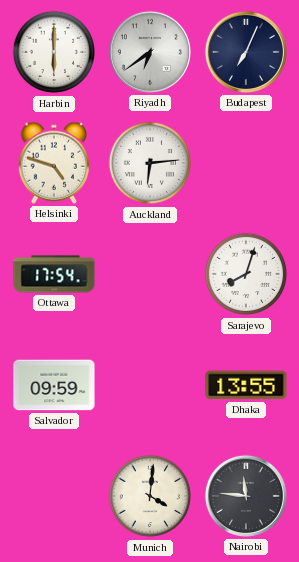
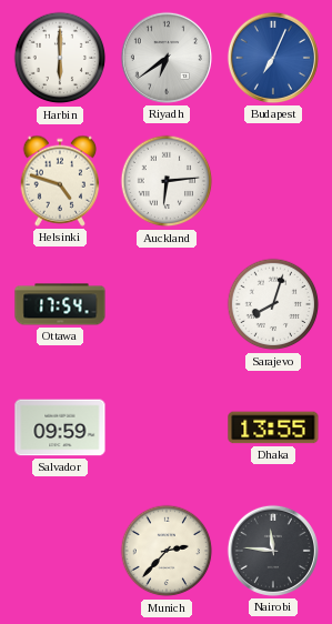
Budapest dial: navy -> blue
Munich: 4:01 -> 2:37
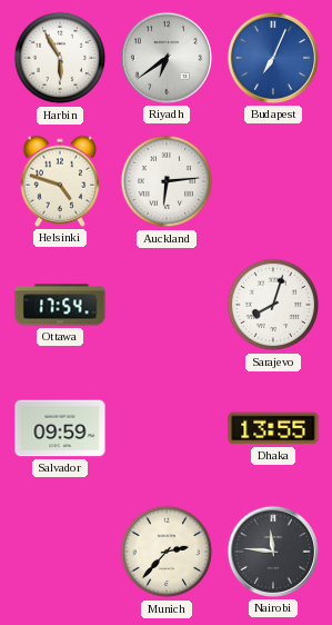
Harbin: 6:00 -> 5:55
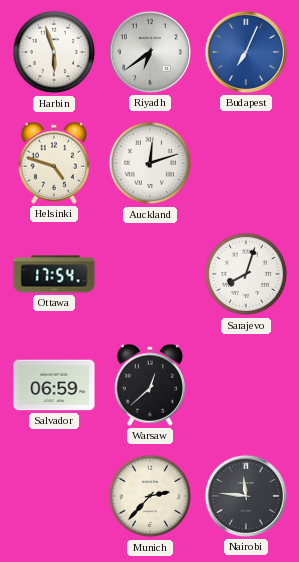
Harbin: 5:55 -> 5:57
Auckland: 6:14 -> 12:12
Salvador: 09:59 -> 06:59
Warsaw: none -> 12:38
Dhaka: 13:55 -> none
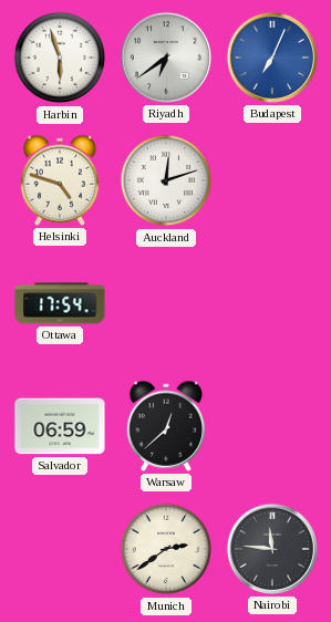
Sarajevo: 8:03 -> none
Munich: 2:37 -> 2:39
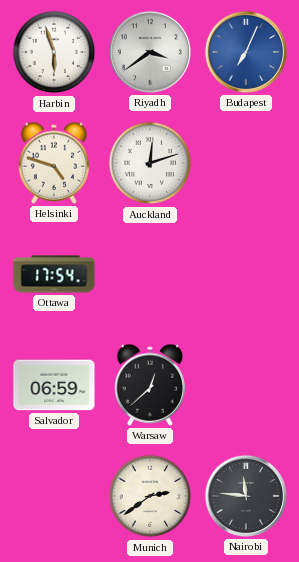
Riyadh: 6:39 -> 3:39
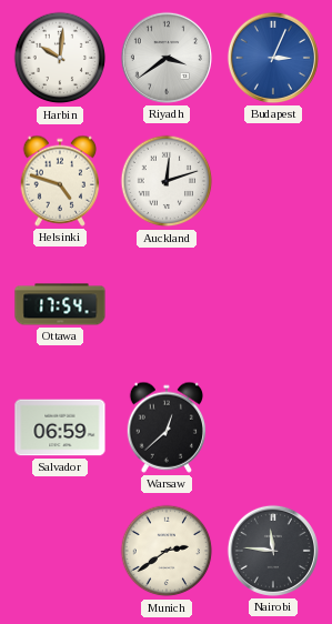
Harbin: 5:57 -> 10:01
Budapest: 7:04 -> 3:04
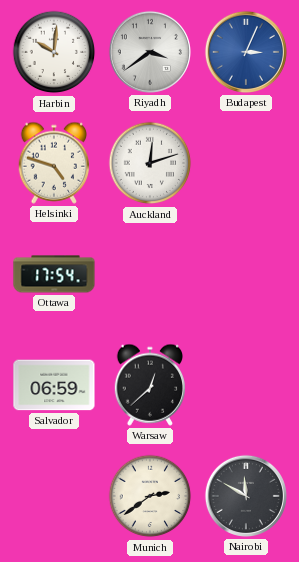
Nairobi: 11:46 -> 11:50
